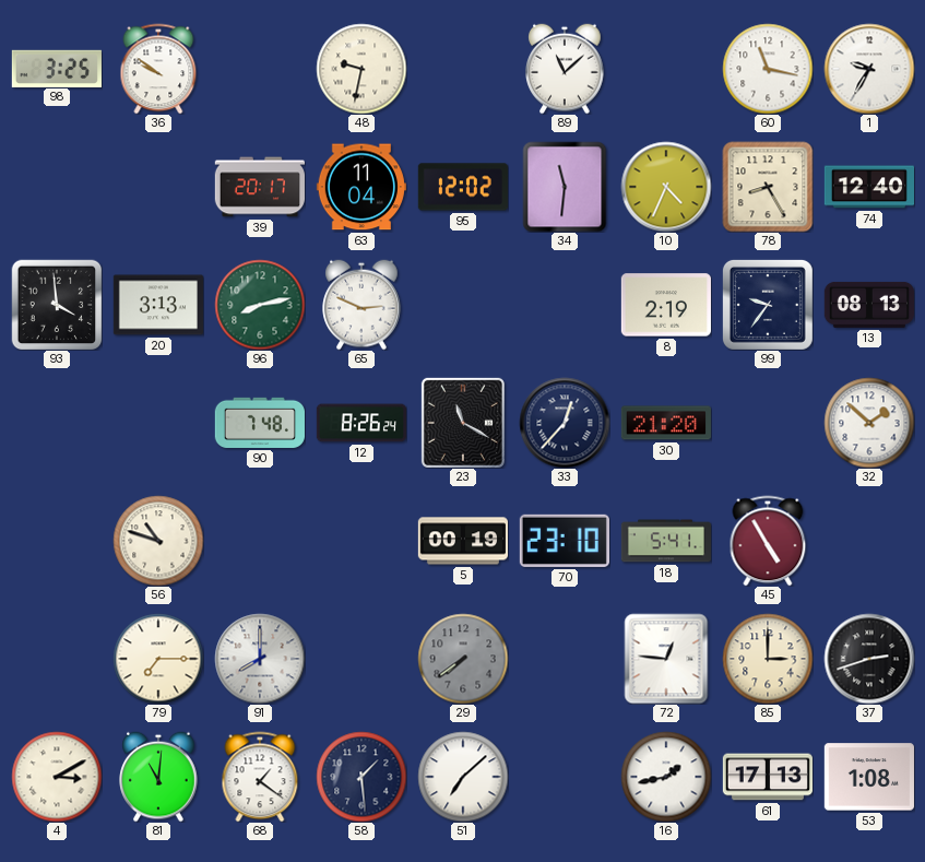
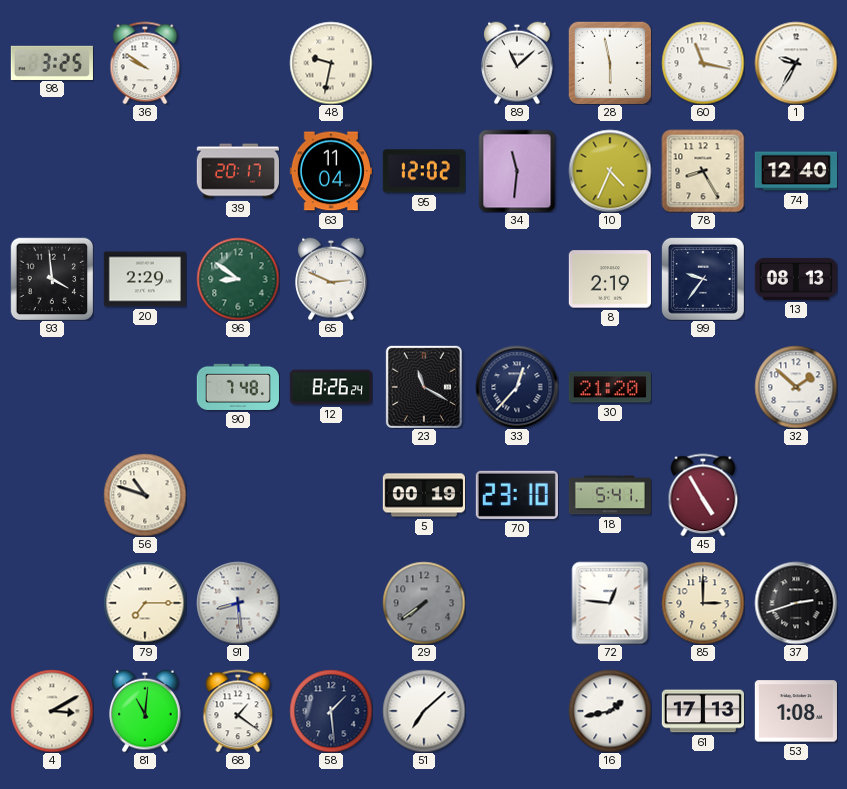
28: none -> 5:58
20: 3:13 -> 2:29
96: 8:13 -> 8:51
91: 8:00 -> 8:29
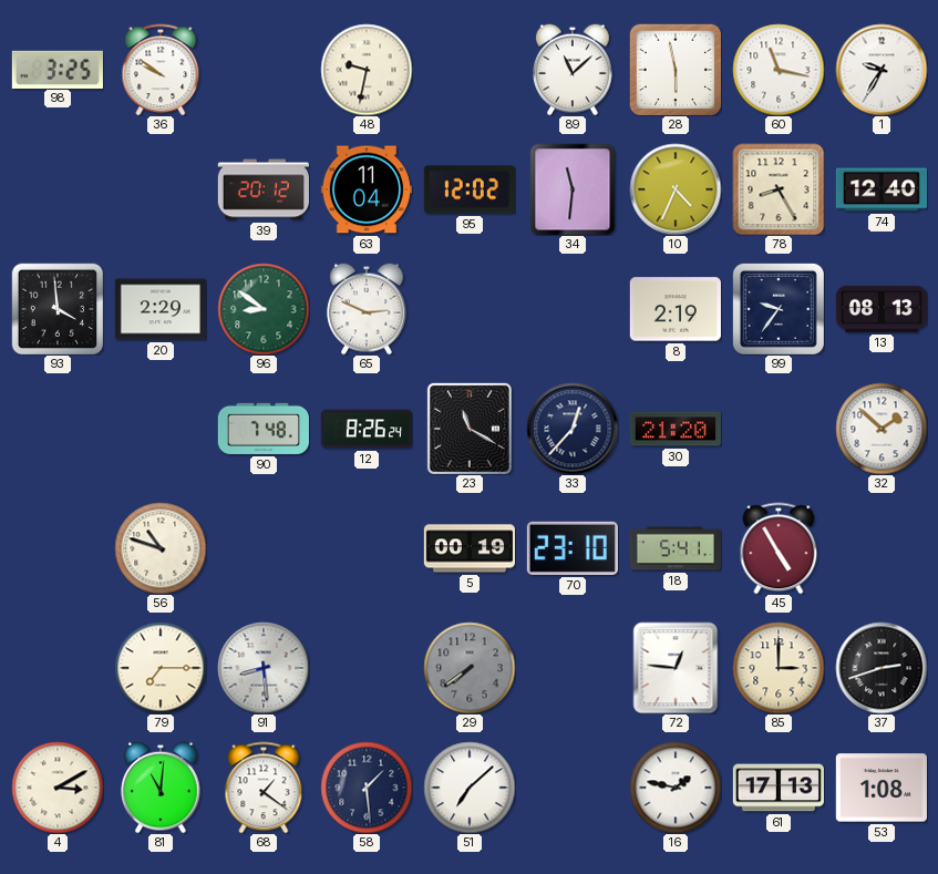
39: 20:17 -> 20:12
16: 1:43 -> 1:47
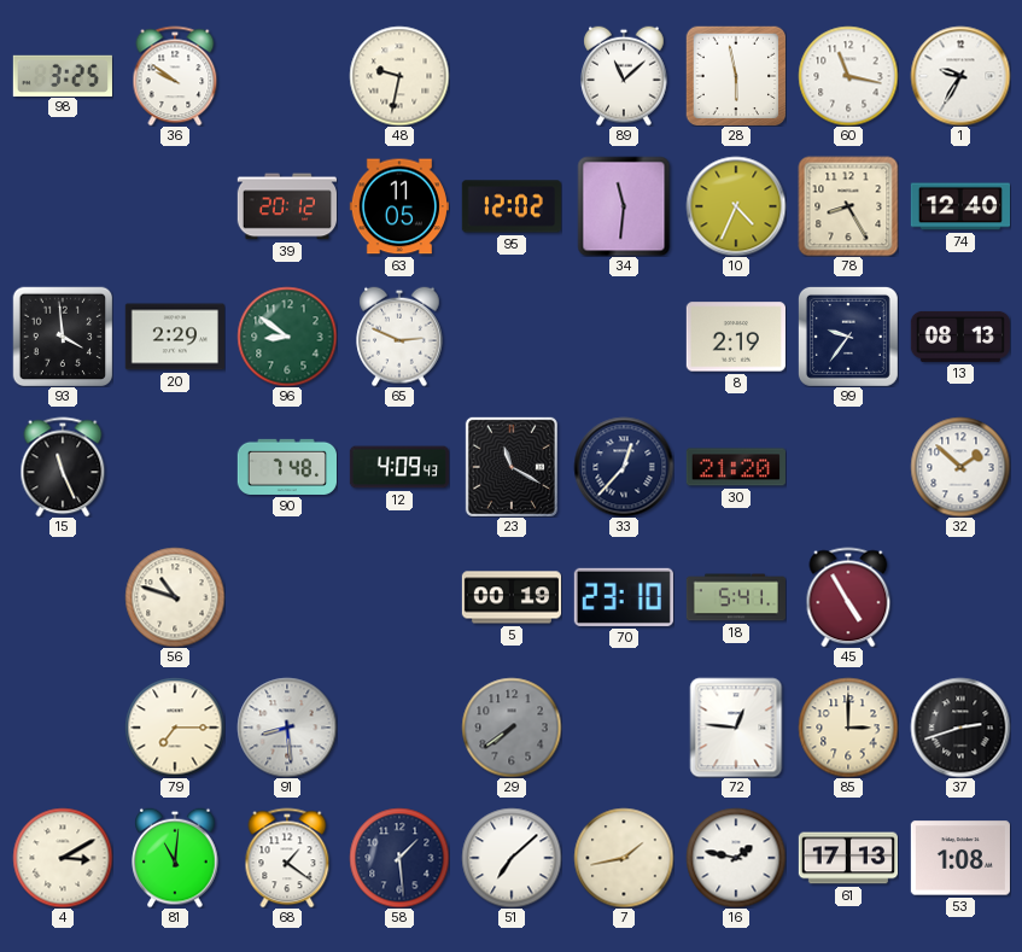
63: 11:04 -> 11:05
15: none -> 11:26
12: 8:26 -> 4:09
7: none -> 1:43
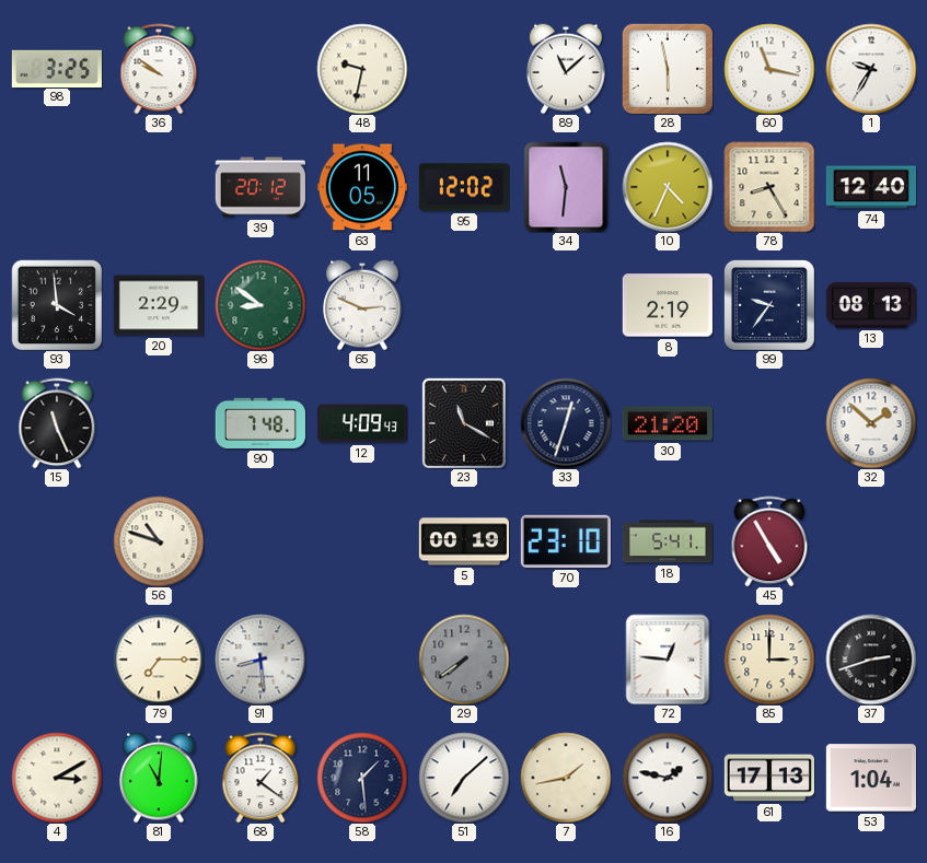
33: 12:37 -> 12:33
53: 1:08 -> 1:04
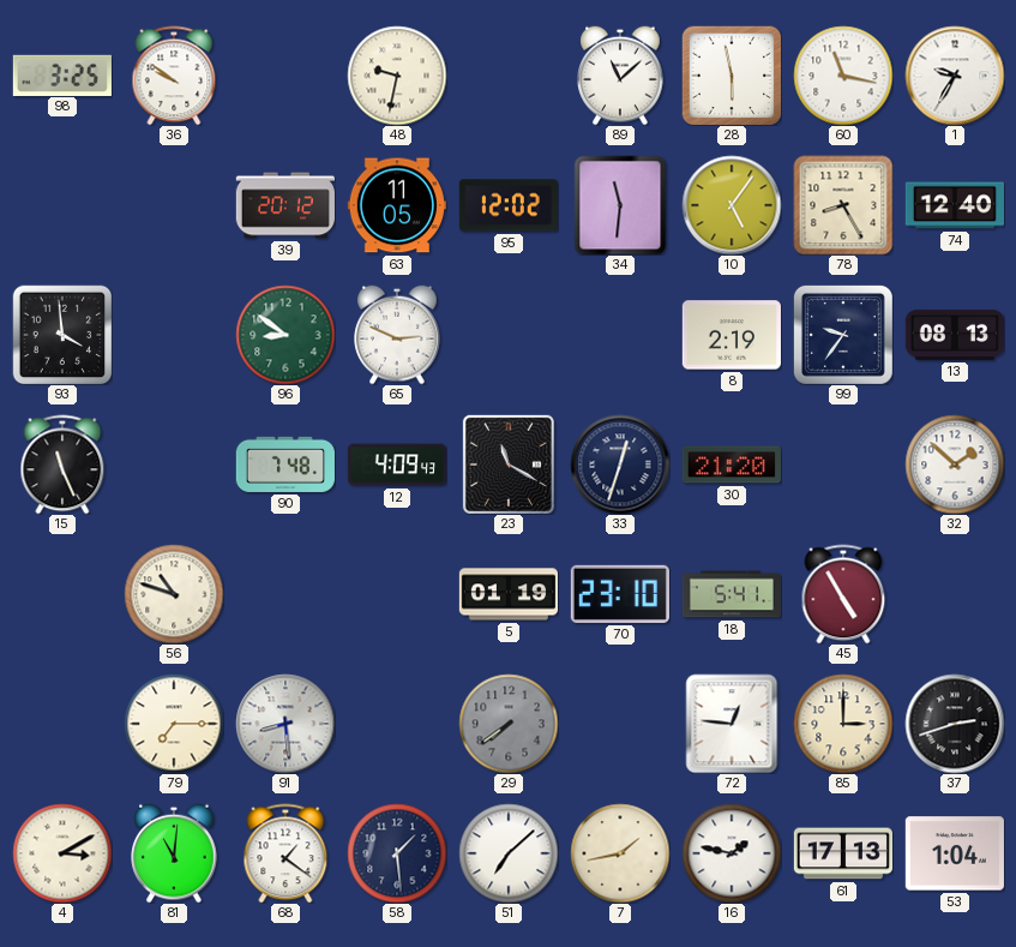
10: 4:34 -> 5:06
20: 2:29 -> none
5: 00:19 -> 01:19
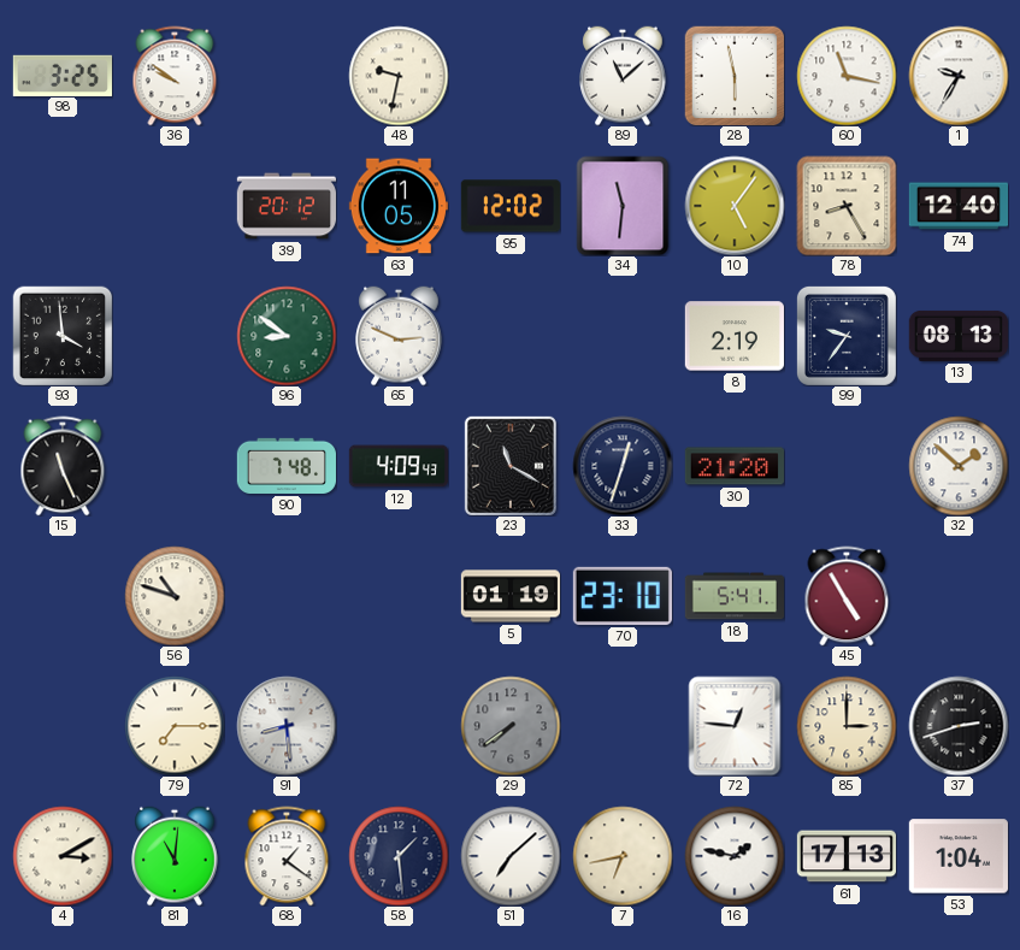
7: 1:43 -> 6:43
